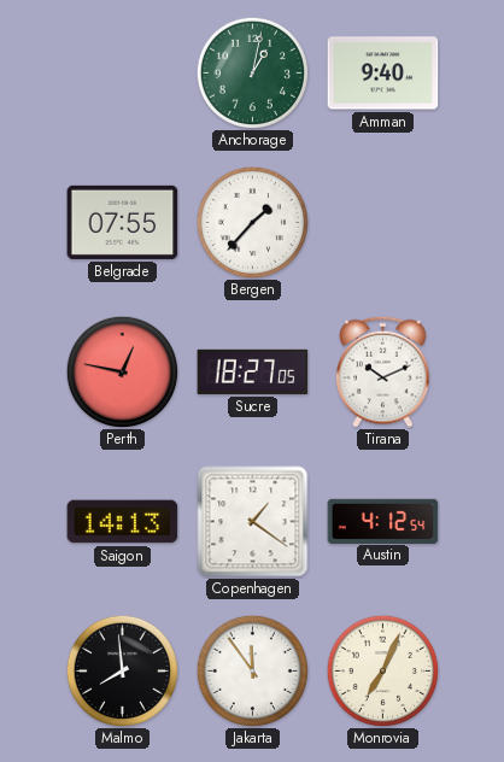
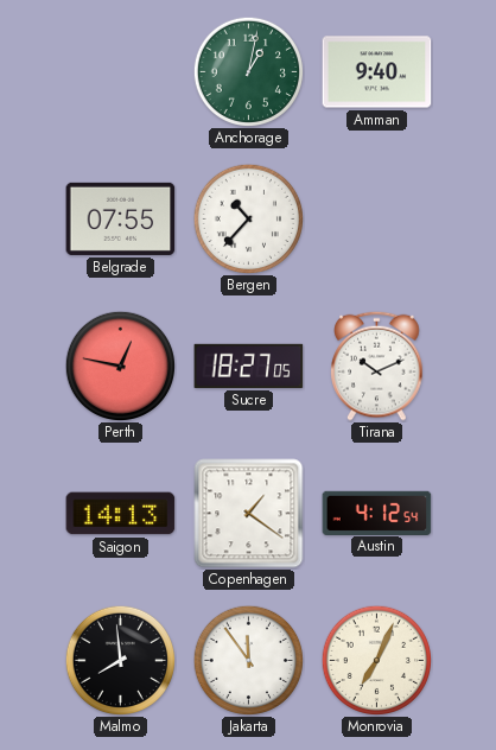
Bergen: 1:37 -> 10:37
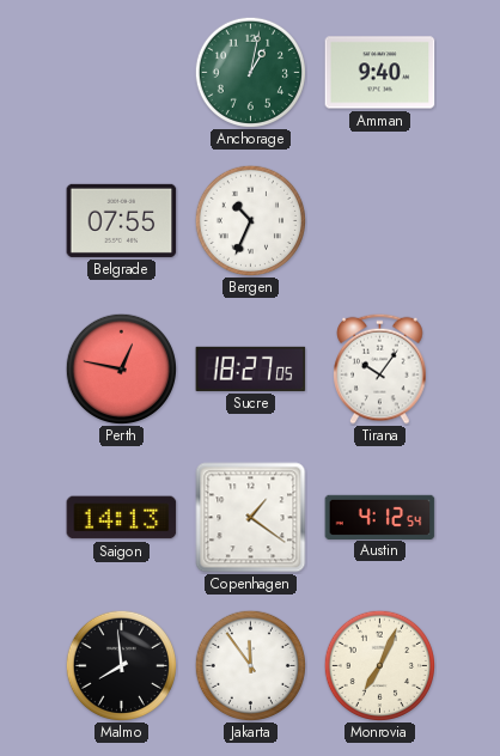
Bergen: 10:37 -> 10:34
Tirana: 10:11 -> 10:06
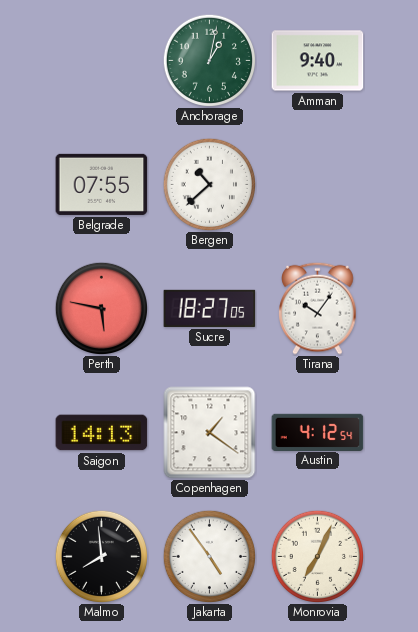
Bergen: 10:34 -> 10:38
Perth: 12:47 -> 5:47
Jakarta: 11:54 -> 4:54
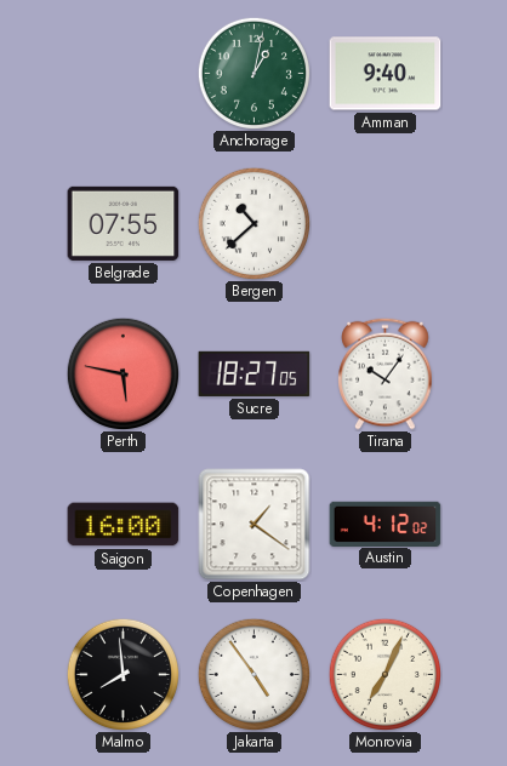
Saigon: 14:13 -> 16:00
Austin: 4:12:54 -> 4:12:02
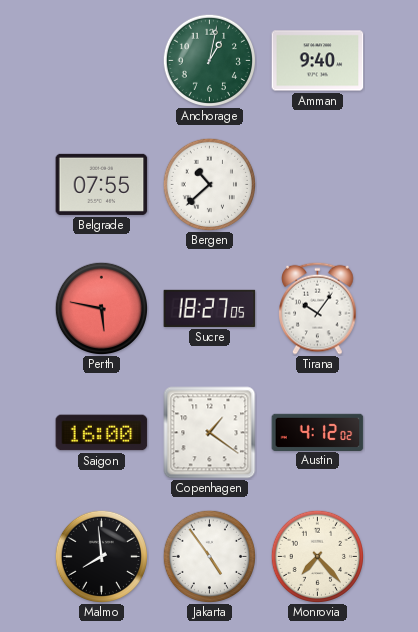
Monrovia: 7:04 -> 7:23
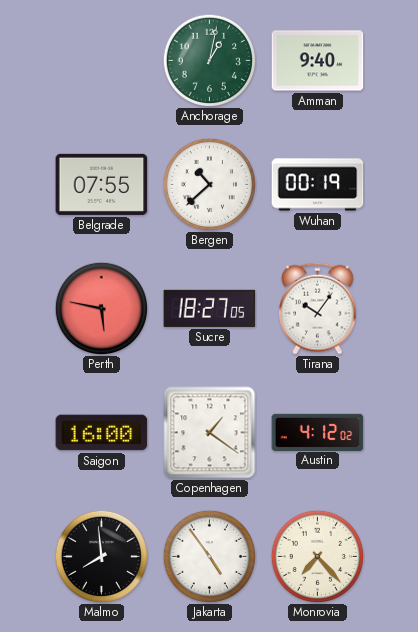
Wuhan: none -> 00:19
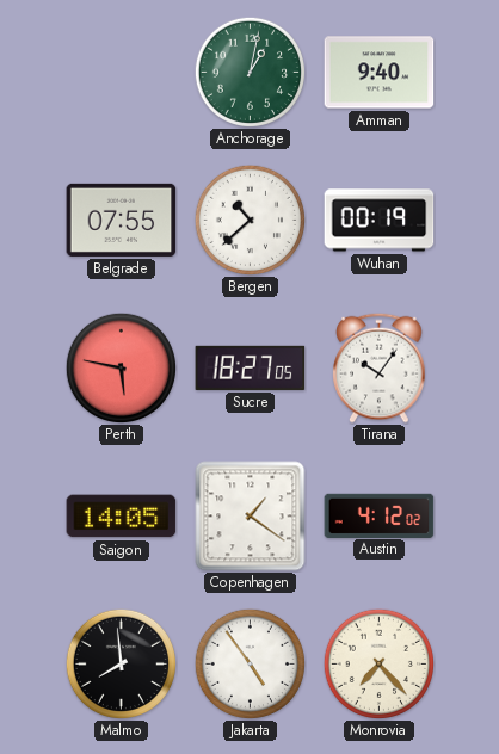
Saigon: 16:00 -> 14:05
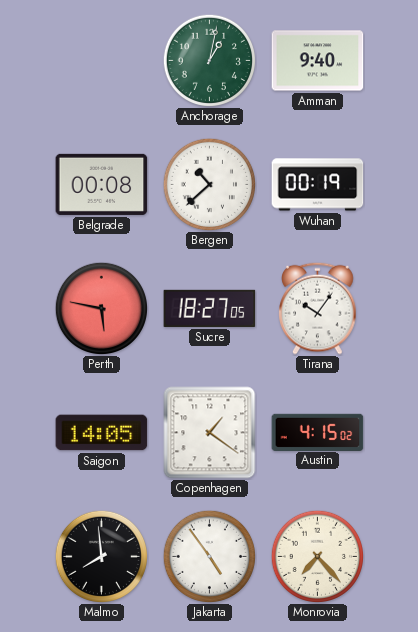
Belgrade: 07:55 -> 00:08
Austin: 4:12 -> 4:15
